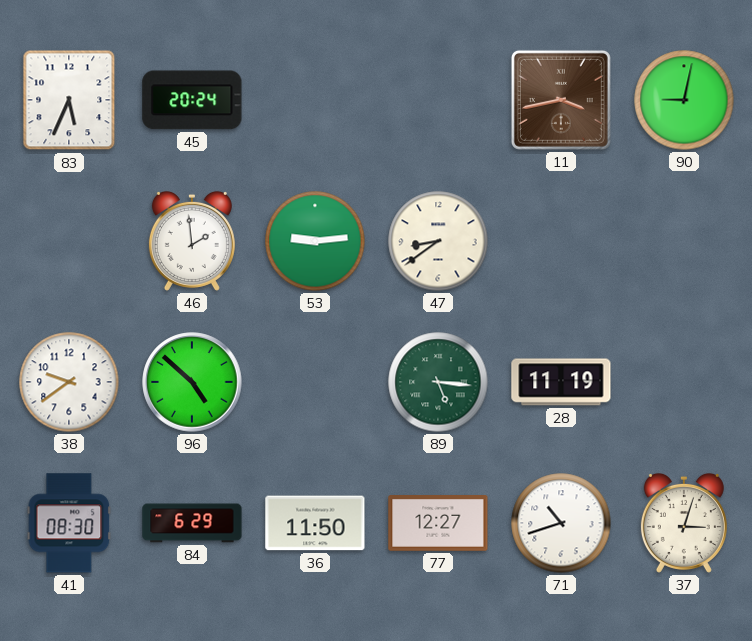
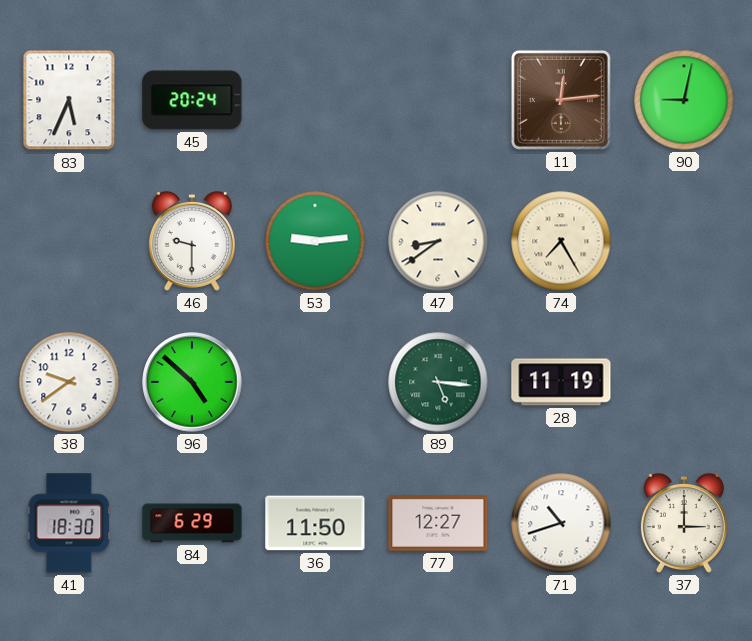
11: 3:43 -> 12:14
46: 1:59 -> 9:30
74: none -> 7:25
41: 08:30 -> 18:30
37: 3:03 -> 3:00
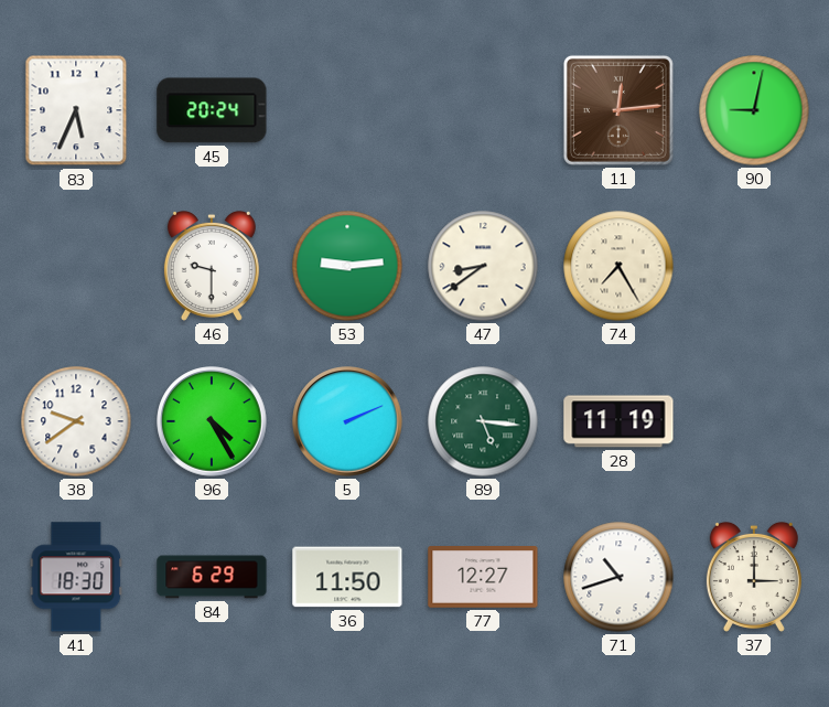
96: 4:52 -> 4:25
5: none -> 2:11
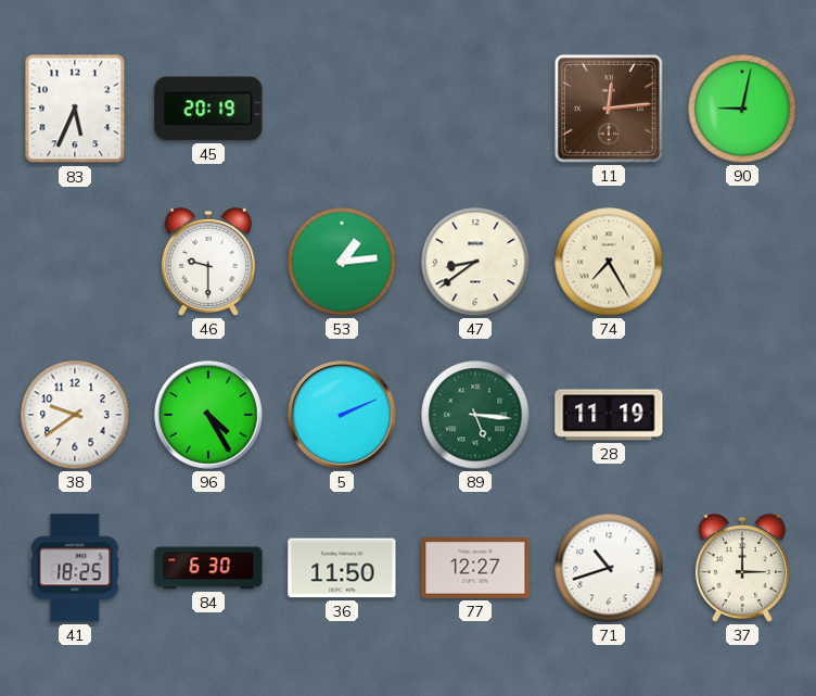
45: 20:24 -> 20:19
53: 9:14 -> 1:14
41: 18:30 -> 18:25
84: 6:29 -> 6:30
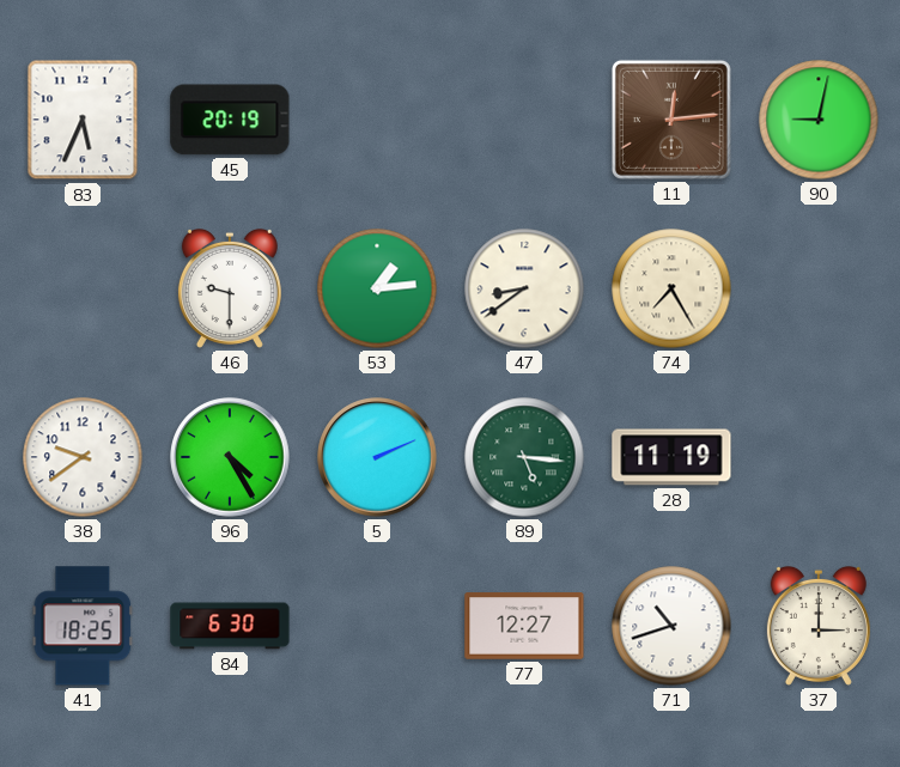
36: 11:50 -> none
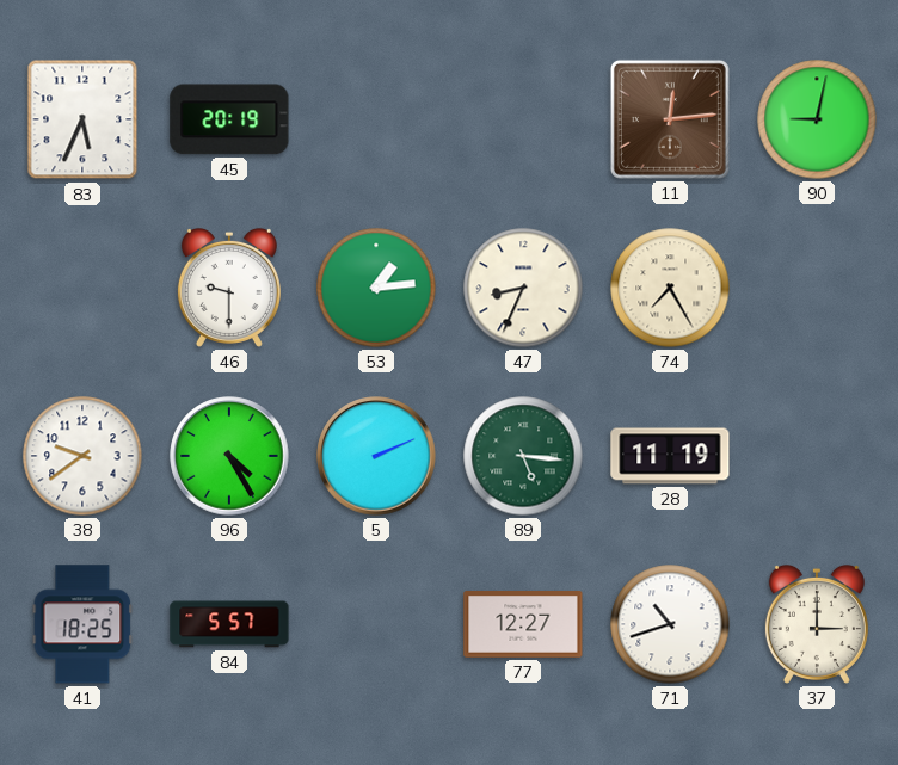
47: 8:39 -> 8:34
84: 6:30 -> 5:57
